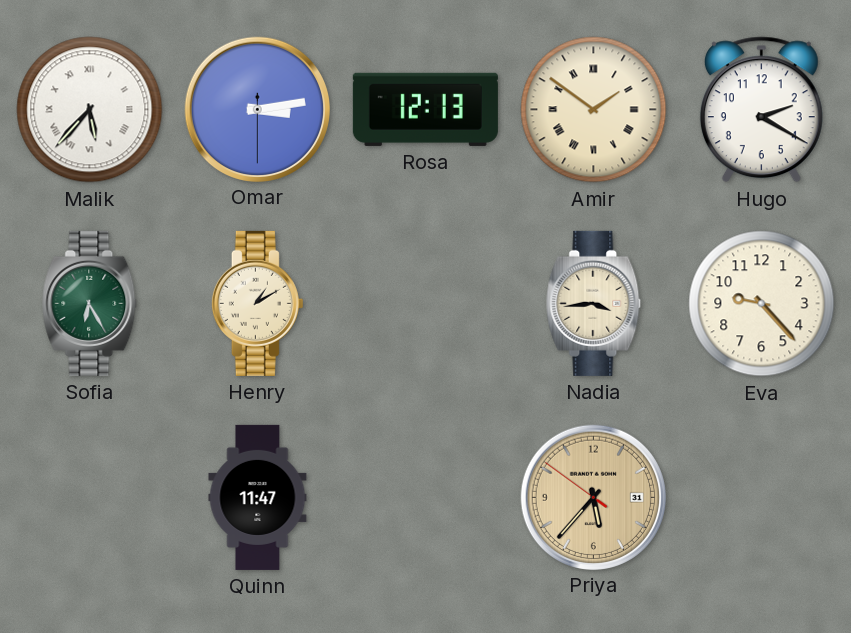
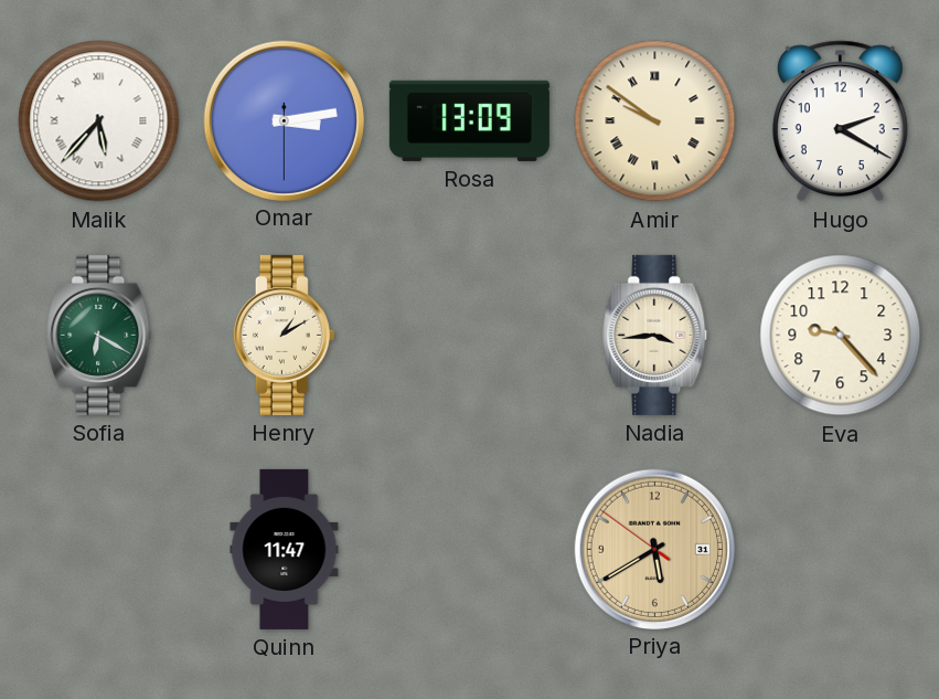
Rosa: 12:13 -> 13:09
Amir: 1:51 -> 9:51
Sofia: 6:25 -> 6:20
Priya: 5:36 -> 5:39
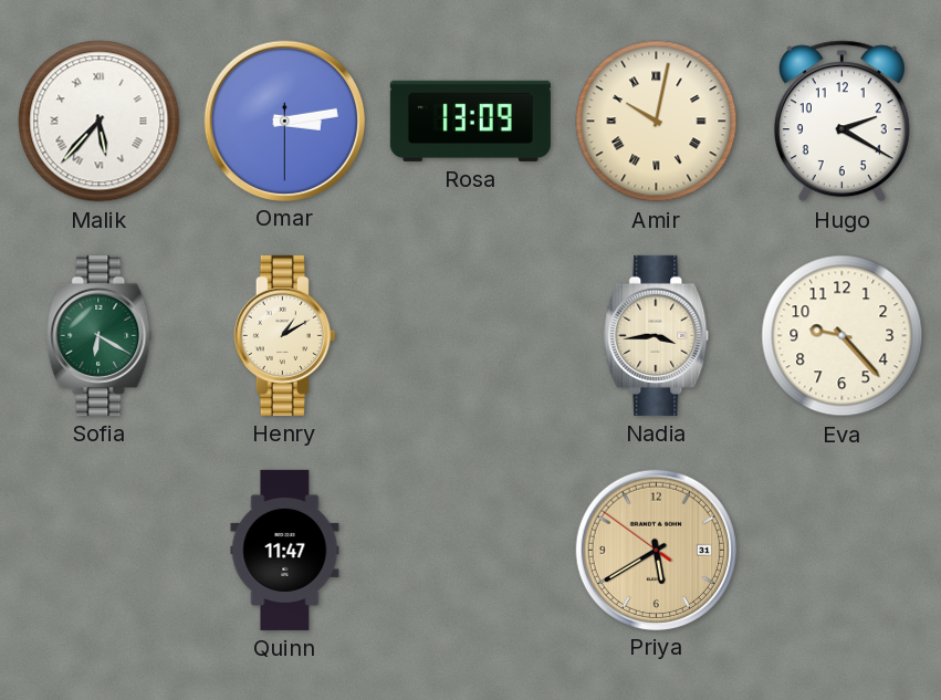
Amir: 9:51 -> 10:02
